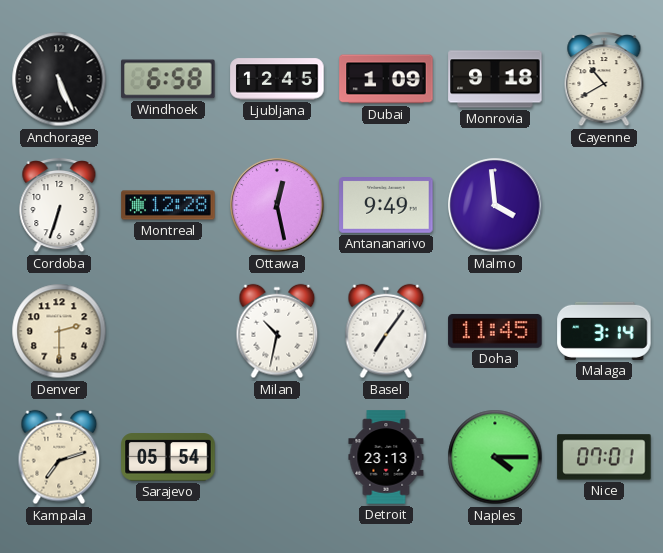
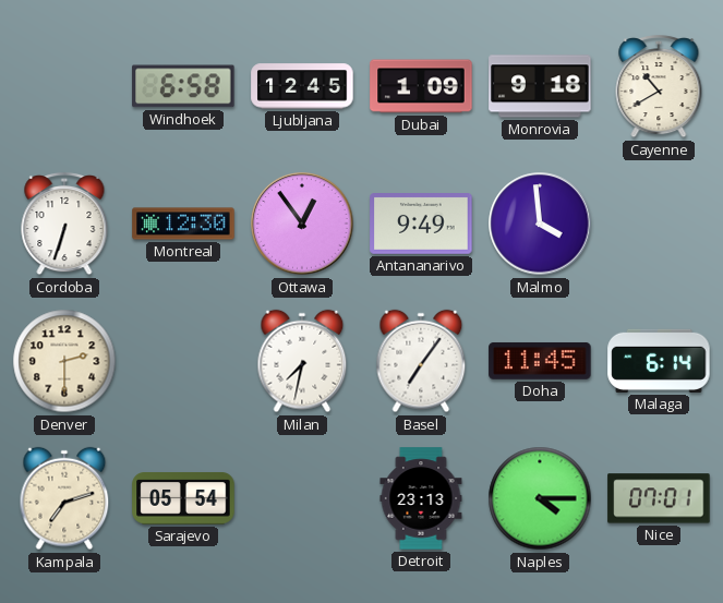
Anchorage: 5:26 -> none
Montreal: 12:28 -> 12:30
Ottawa: 12:28 -> 12:54
Milan: 10:32 -> 7:32
Malaga: 3:14 -> 6:14
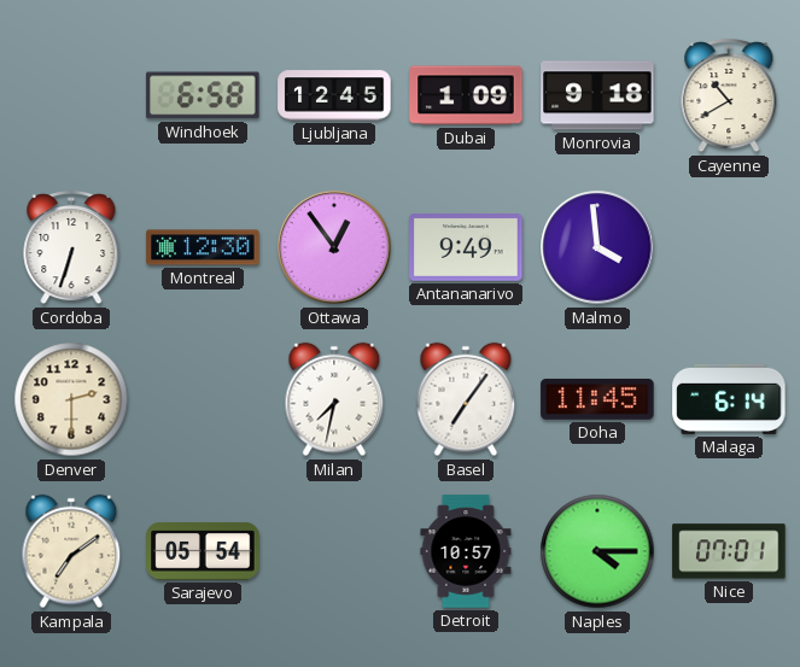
Kampala: 7:12 -> 7:09
Detroit: 23:13 -> 10:57
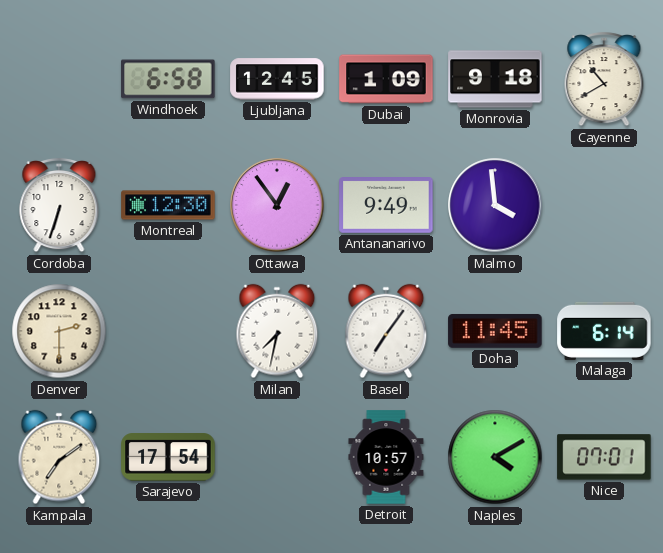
Sarajevo: 05:54 -> 17:54
Naples: 4:15 -> 4:10
